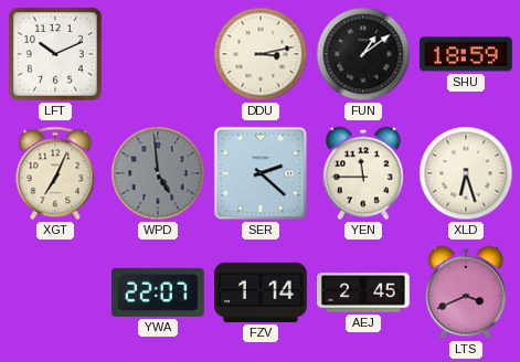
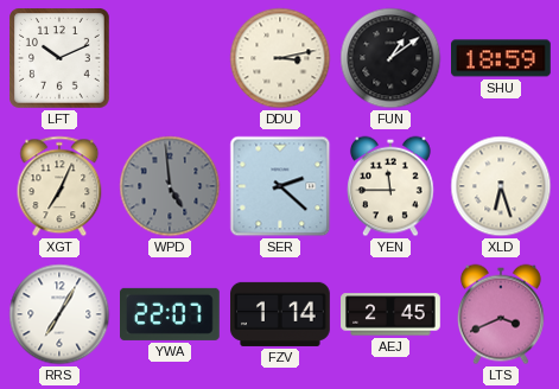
RRS: none -> 7:05
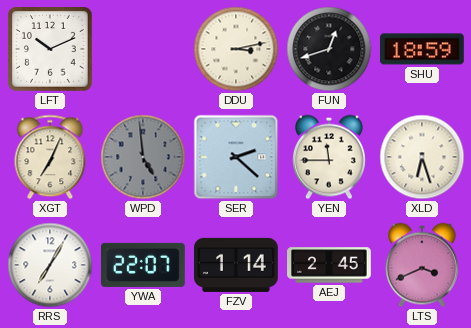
FUN: 1:09 -> 12:42
